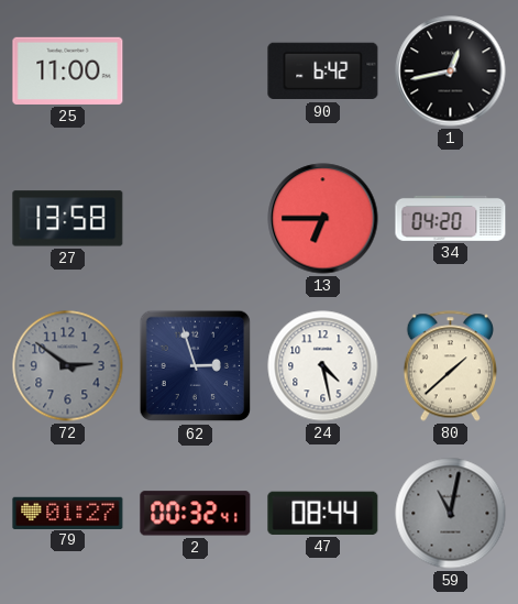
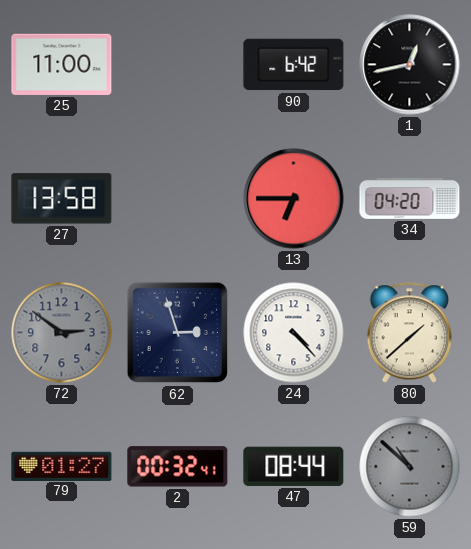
24: 4:28 -> 4:23
59: 11:02 -> 10:52
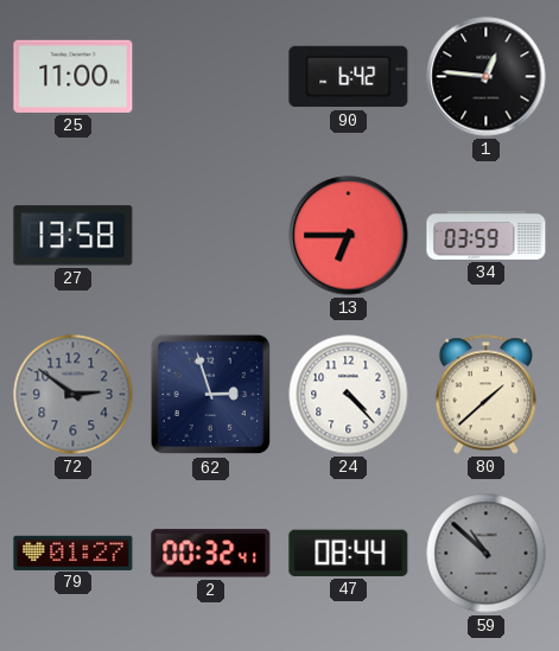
1: 12:43 -> 12:46
34: 04:20 -> 03:59
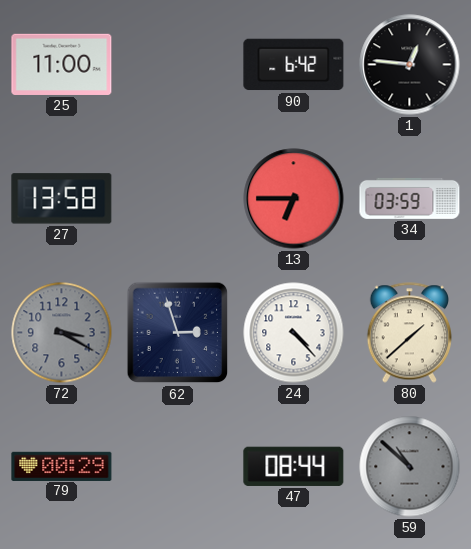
72: 2:51 -> 3:20
79: 01:27 -> 00:29
2: 00:32 -> none
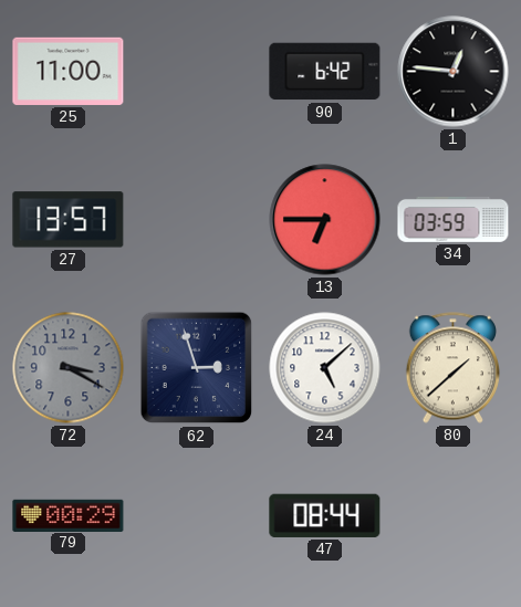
27: 13:58 -> 13:57
24: 4:23 -> 5:08
59: 10:52 -> none
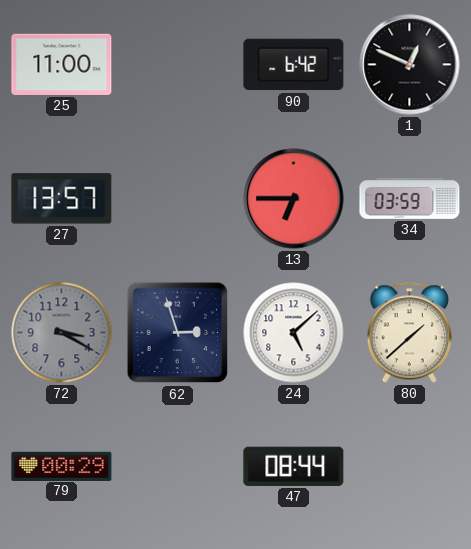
1: 12:46 -> 12:49
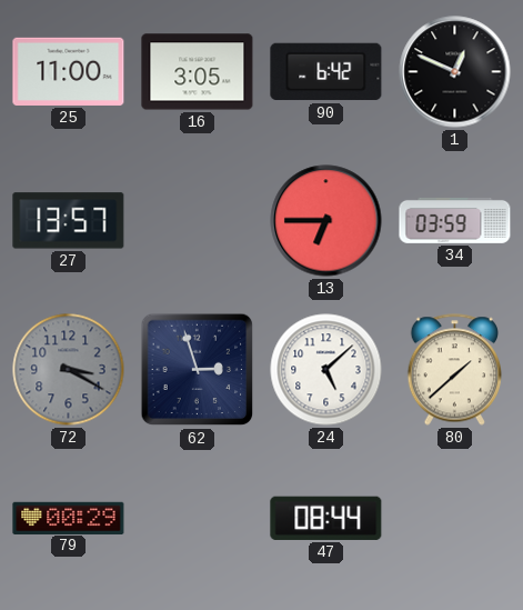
16: none -> 3:05
